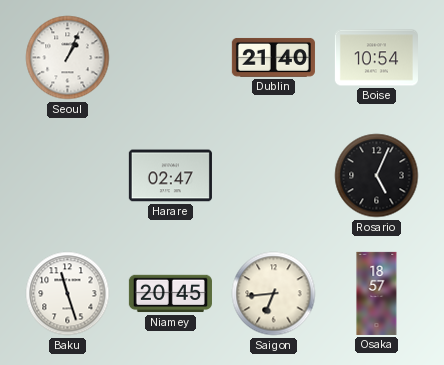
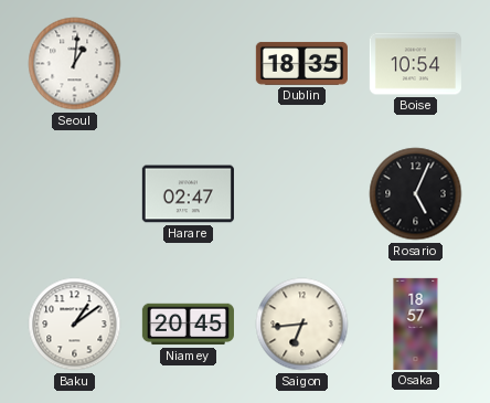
Seoul: 1:04 -> 1:01
Dublin: 21:40 -> 18:35
Baku: 11:27 -> 1:09
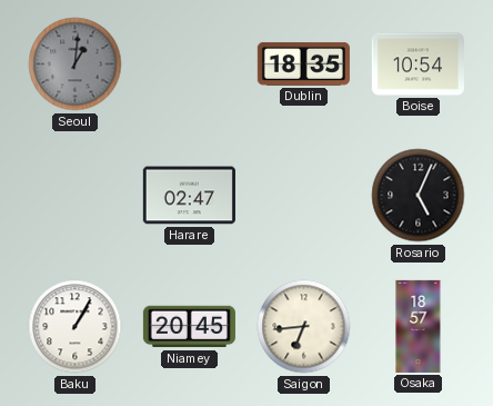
Seoul dial: white -> grey
Baku: 1:09 -> 1:05
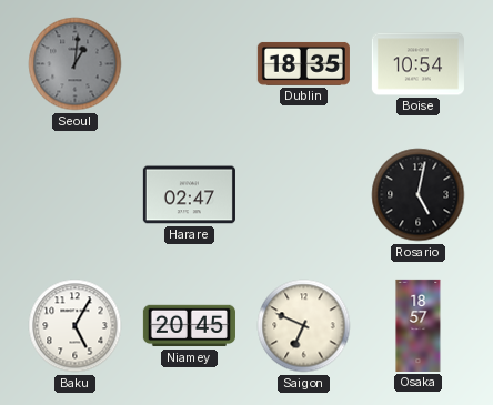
Rosario: 5:04 -> 5:02
Baku: 1:05 -> 5:05
Saigon: 6:44 -> 6:49
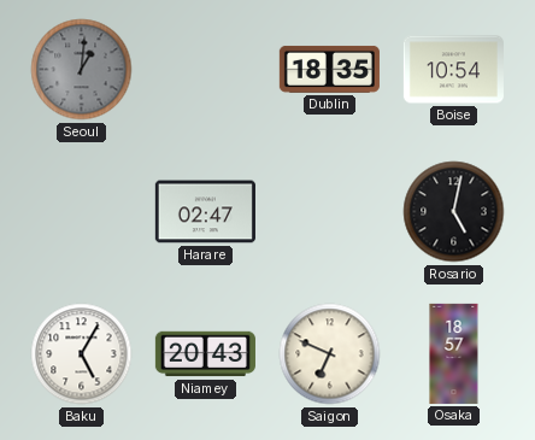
Niamey: 20:45 -> 20:43
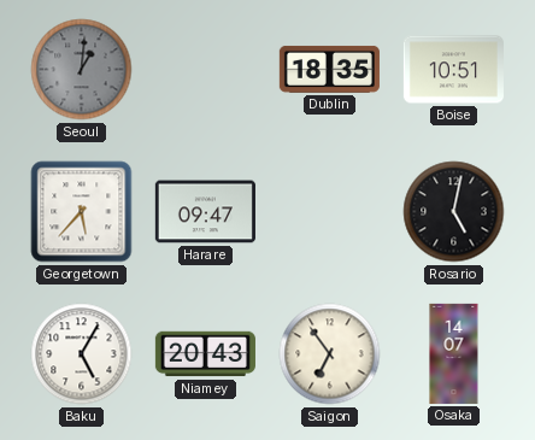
Boise: 10:54 -> 10:51
Georgetown: none -> 5:37
Harare: 02:47 -> 09:47
Saigon: 6:49 -> 6:54
Osaka: 18:57 -> 14:07
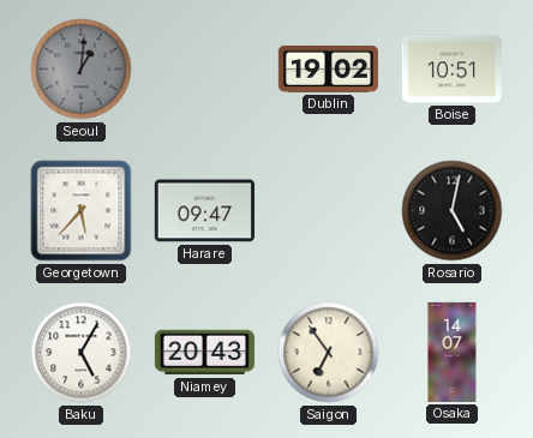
Dublin: 18:35 -> 19:02
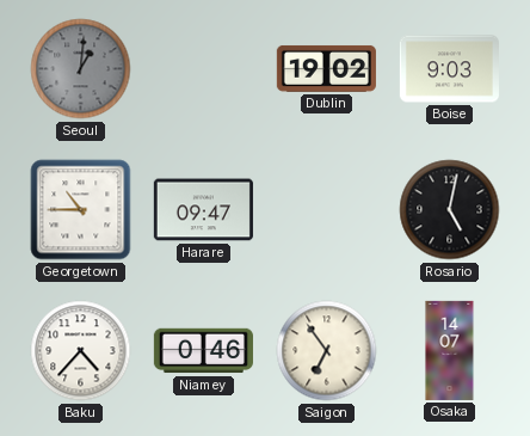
Boise: 10:51 -> 9:03
Georgetown: 5:37 -> 10:45
Baku: 5:05 -> 4:37
Niamey: 20:43 -> 0:46
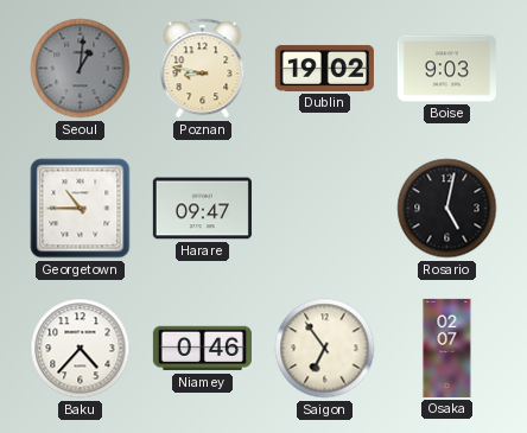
Poznan: none -> 8:47
Osaka: 14:07 -> 02:07
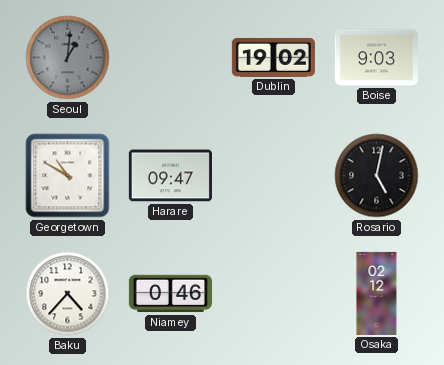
Poznan: 8:47 -> none
Georgetown: 10:45 -> 10:50
Saigon: 6:54 -> none
Osaka: 02:07 -> 02:12
